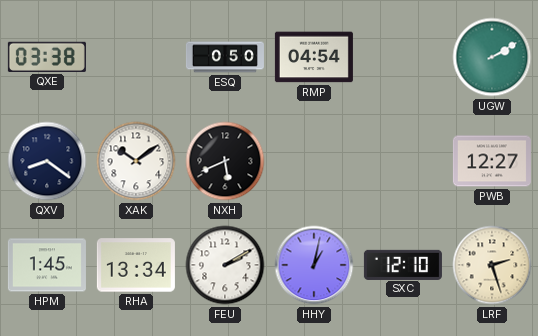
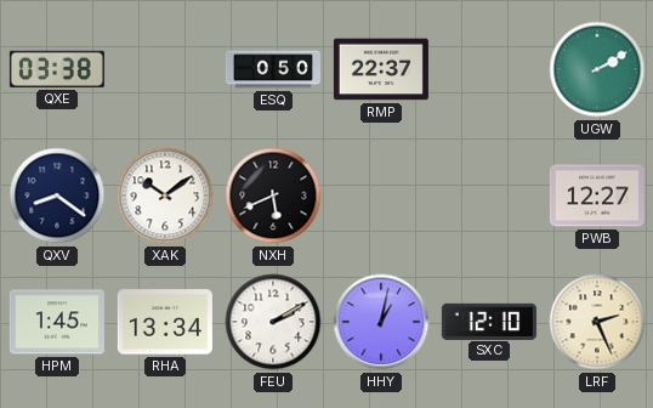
RMP: 04:54 -> 22:37
LRF: 2:27 -> 2:26
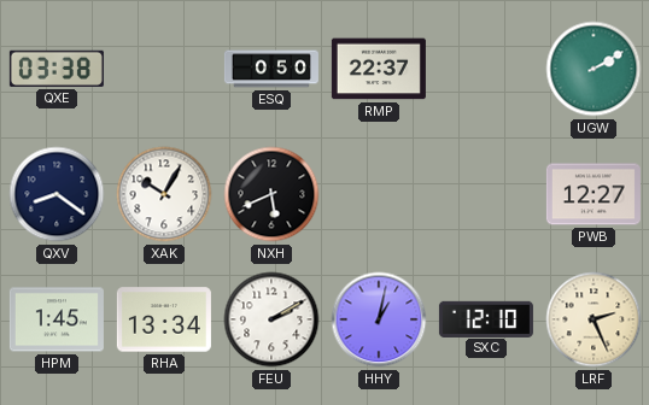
XAK: 10:09 -> 10:05
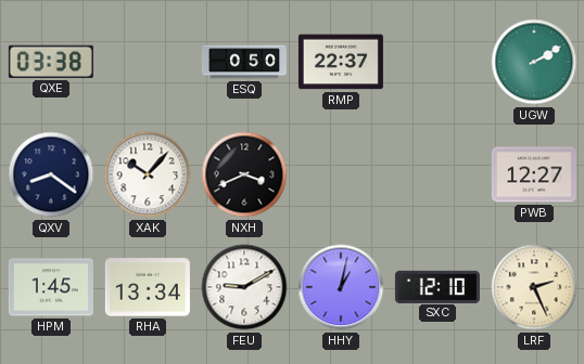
XAK: 10:05 -> 10:07
NXH: 5:41 -> 3:41
FEU: 2:10 -> 9:10
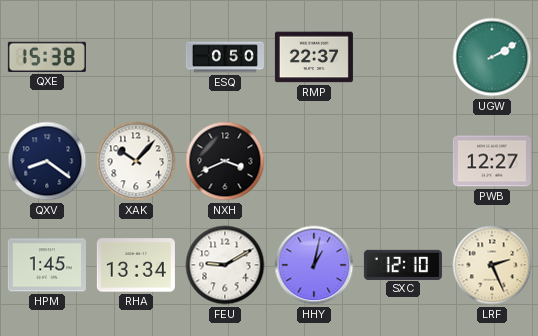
QXE: 03:38 -> 15:38
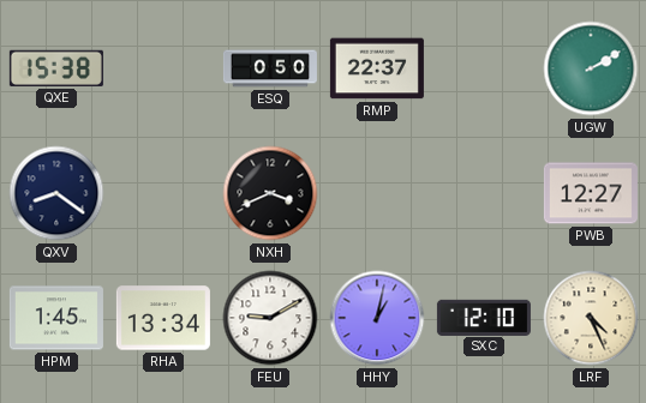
XAK: 10:07 -> none
LRF: 2:26 -> 4:26
